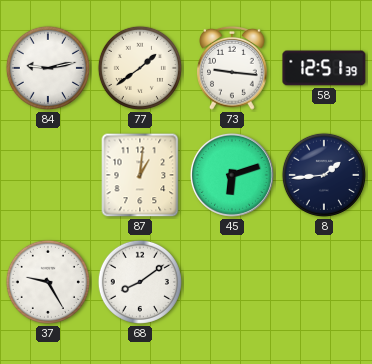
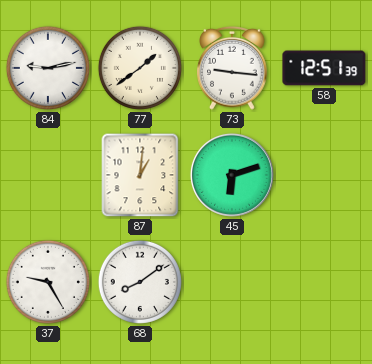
8: 1:44 -> none
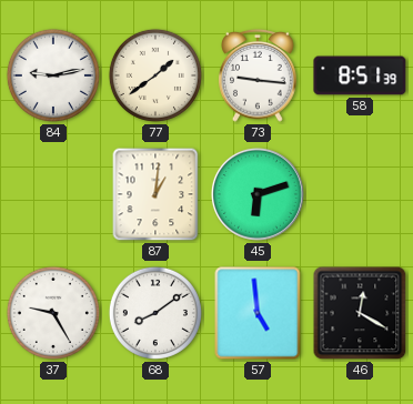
58: 12:51 -> 8:51
57: none -> 4:59
46: none -> 12:20
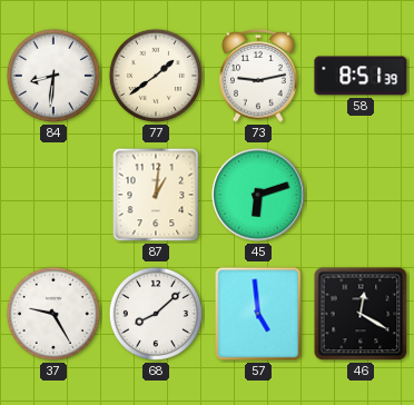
84: 9:13 -> 8:31
73: 9:16 -> 9:13
68: 8:09 -> 8:08
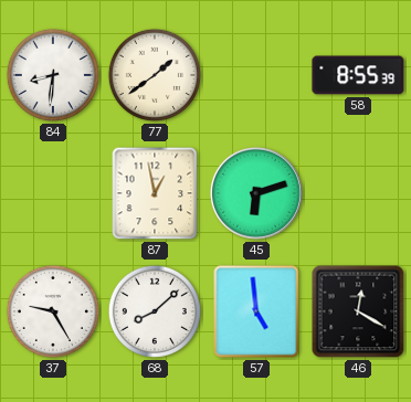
73: 9:13 -> none
58: 8:51 -> 8:55
87: 1:01 -> 12:58
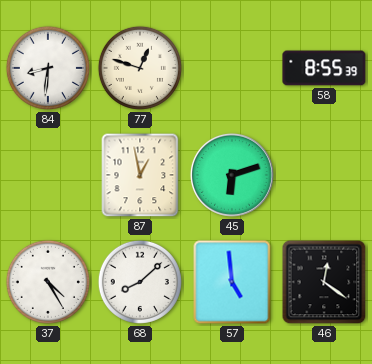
77: 1:39 -> 12:48
37: 9:25 -> 4:25
46: 12:20 -> 12:21
